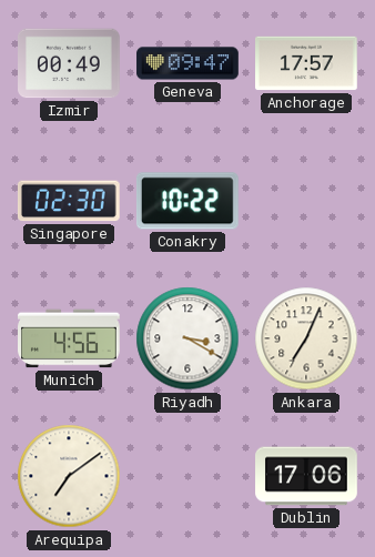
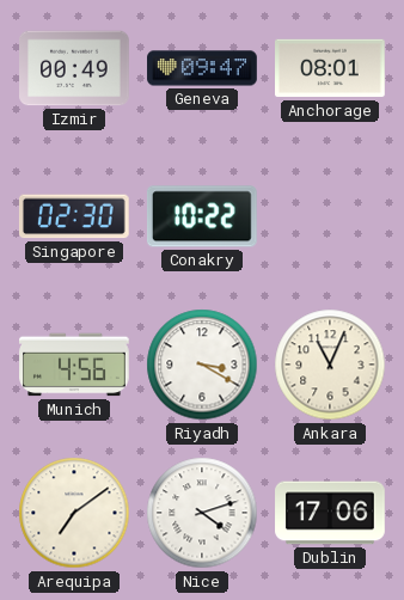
Anchorage: 17:57 -> 08:01
Ankara: 7:04 -> 11:04
Nice: none -> 4:12
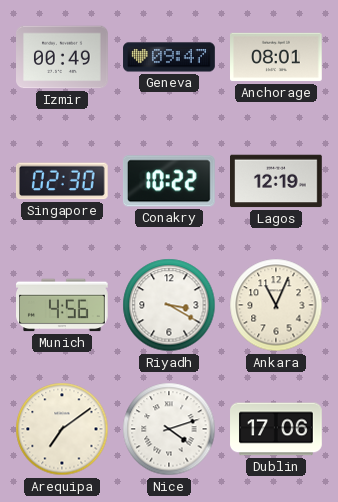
Lagos: none -> 12:19
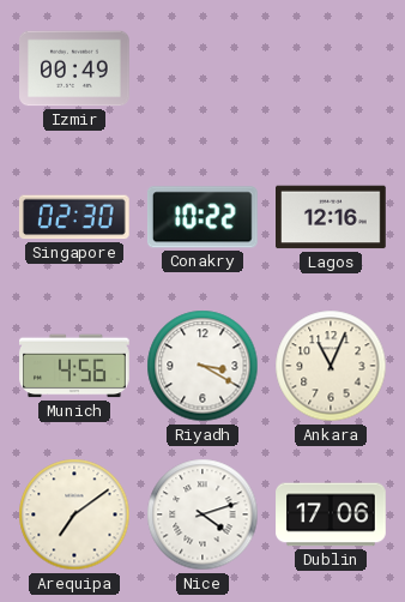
Geneva: 09:47 -> none
Anchorage: 08:01 -> none
Lagos: 12:19 -> 12:16
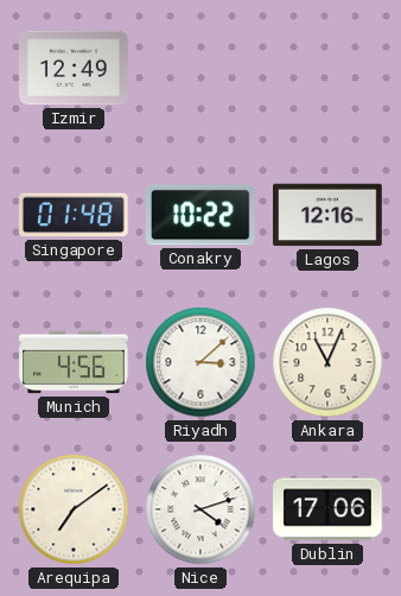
Izmir: 00:49 -> 12:49
Singapore: 02:30 -> 01:48
Riyadh: 3:20 -> 3:08
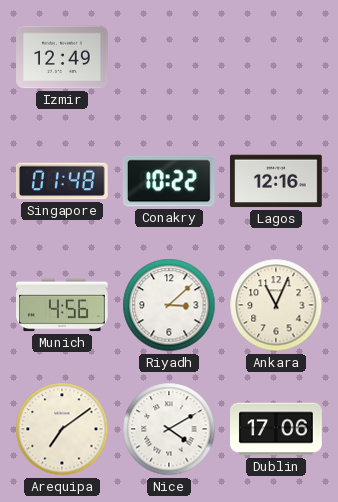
Nice: 4:12 -> 4:10
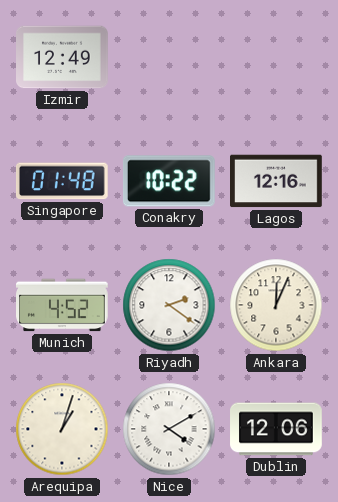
Munich: 4:56 -> 4:52
Riyadh: 3:08 -> 2:21
Ankara: 11:04 -> 12:04
Arequipa: 7:09 -> 1:03
Dublin: 17:06 -> 12:06
